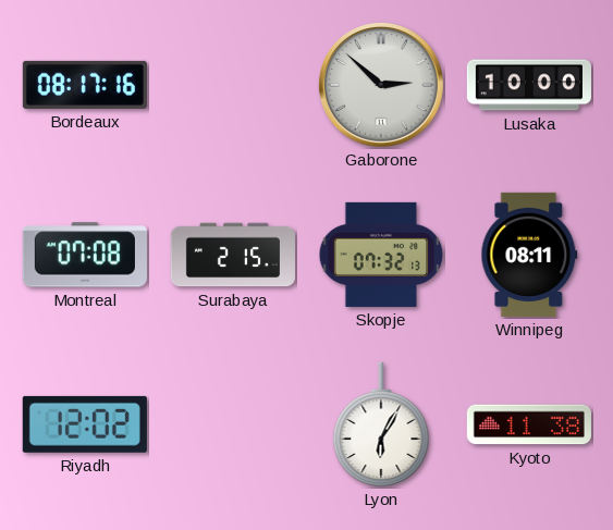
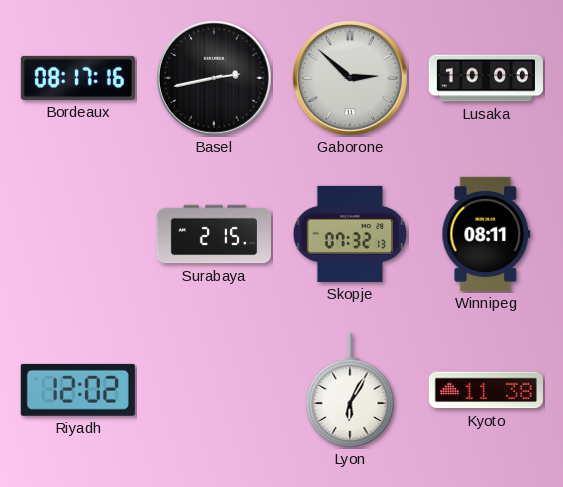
Basel: none -> 2:43
Montreal: 07:08 -> none
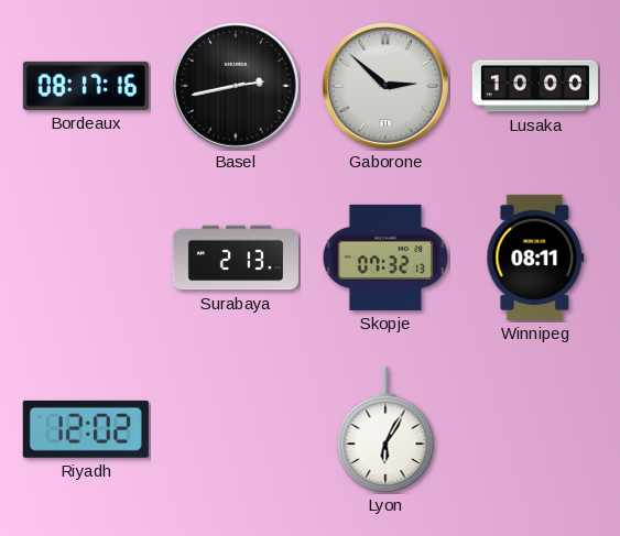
Surabaya: 2:15 -> 2:13
Kyoto: 11:38 -> none
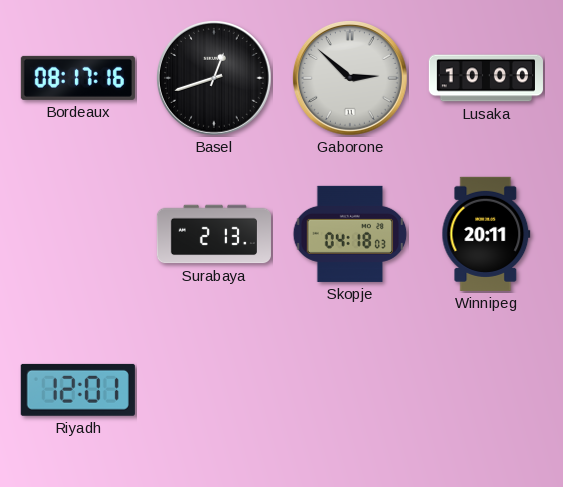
Basel: 2:43 -> 12:42
Skopje: 07:32 -> 04:18
Winnipeg: 08:11 -> 20:11
Riyadh: 12:02 -> 12:01
Lyon: 6:05 -> none
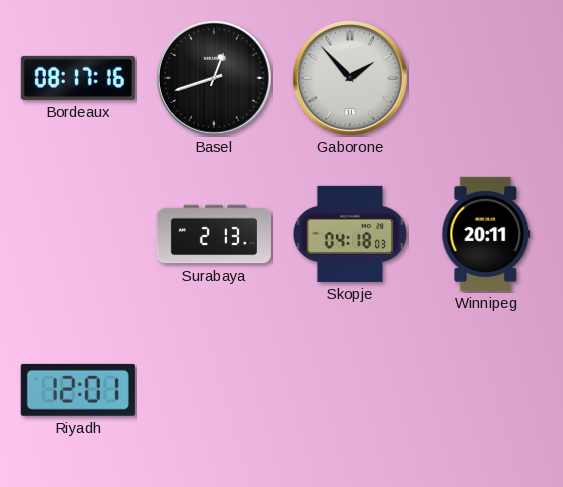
Gaborone: 2:52 -> 1:53
Lusaka: 10:00 -> none
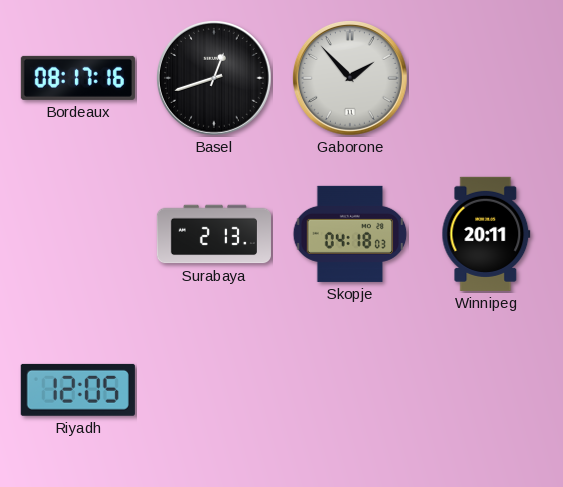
Riyadh: 12:01 -> 12:05
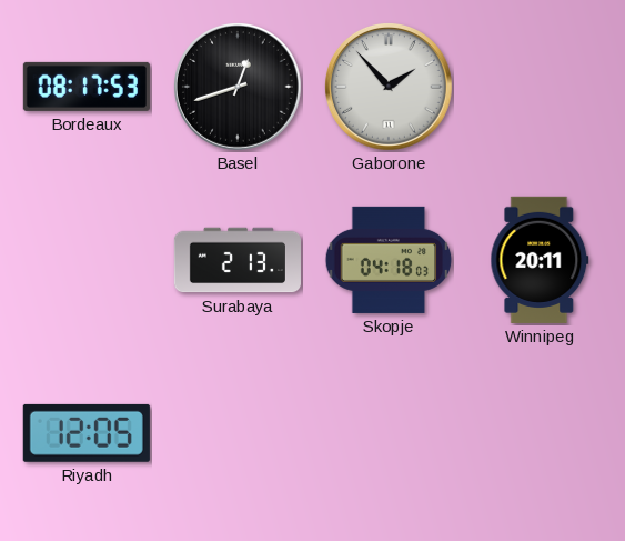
Bordeaux: 08:17:16 -> 08:17:53
